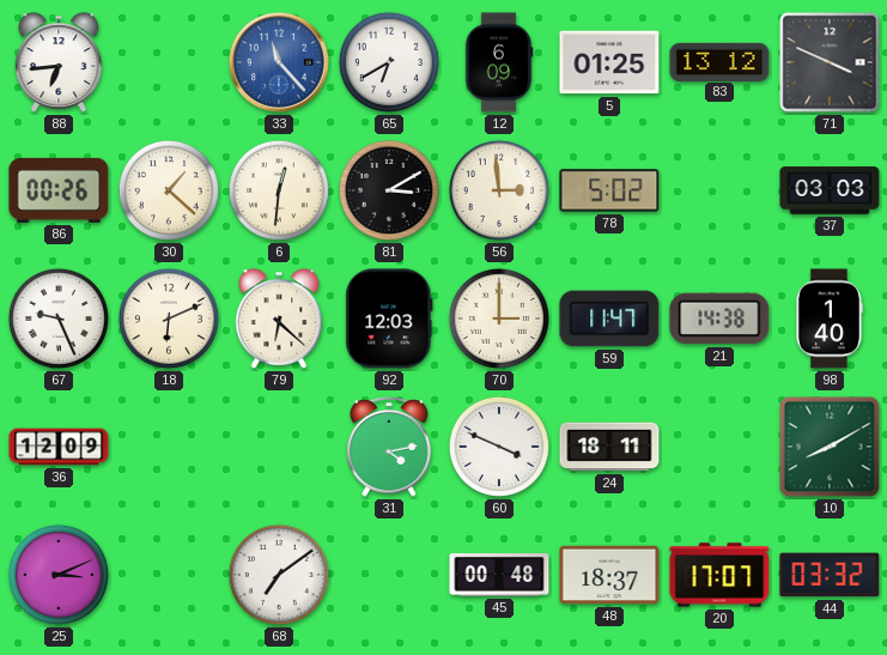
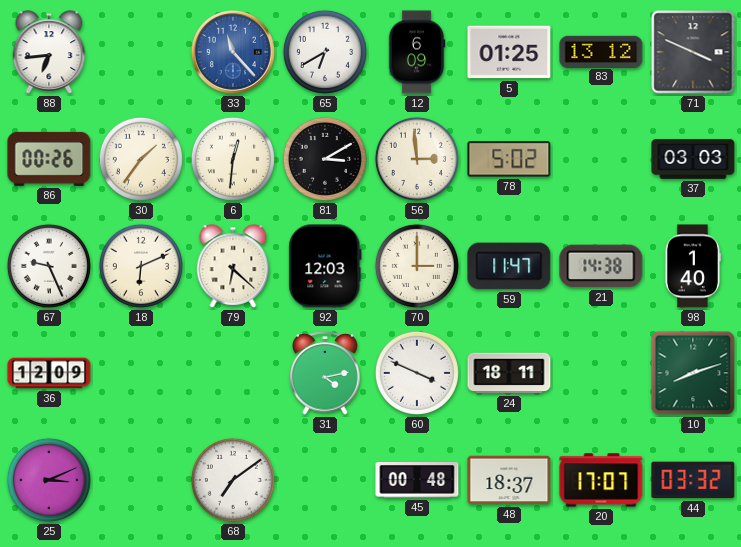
30: 1:22 -> 1:36
10: 8:10 -> 8:12
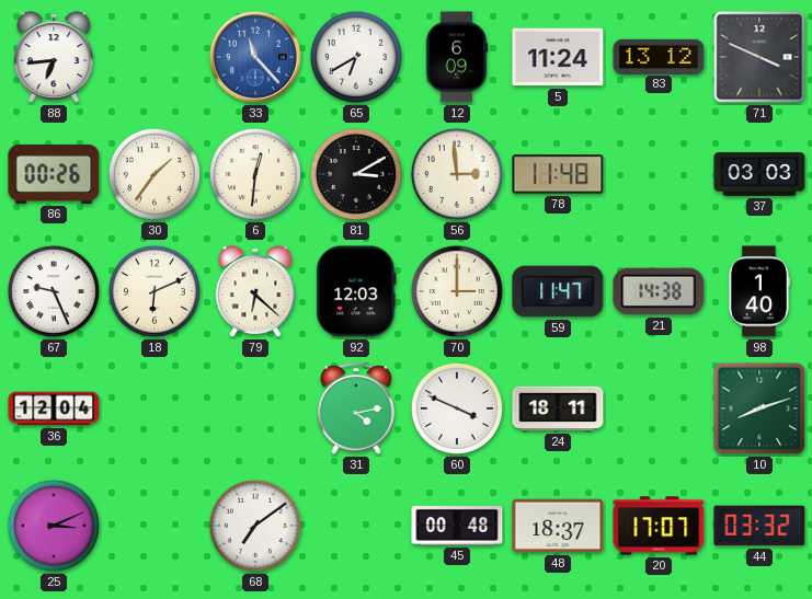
5: 01:25 -> 11:24
78: 5:02 -> 11:48
36: 12:09 -> 12:04
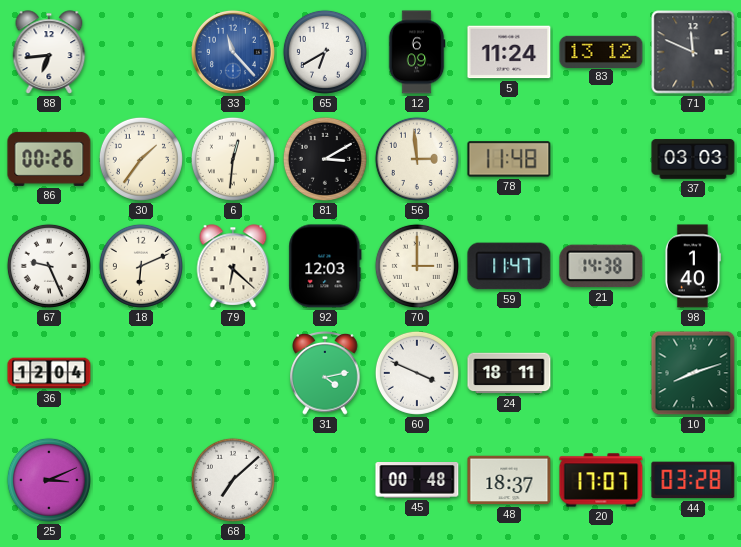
71: 3:49 -> 11:49
68: 7:09 -> 7:08
44: 03:32 -> 03:28
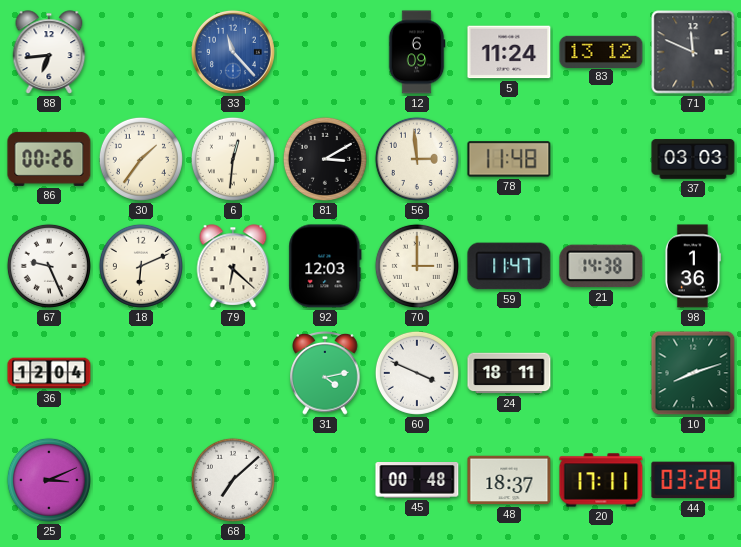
65: 6:40 -> none
98: 1:40 -> 1:36
20: 17:07 -> 17:11
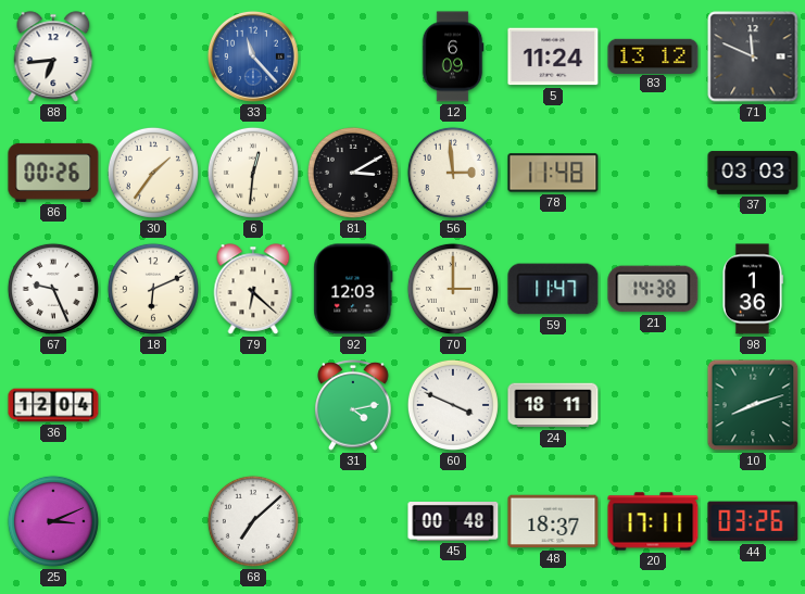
44: 03:28 -> 03:26
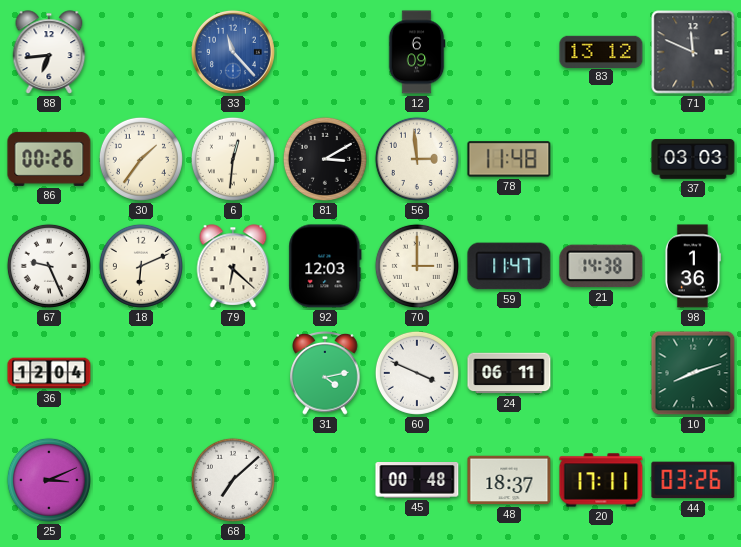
5: 11:24 -> none
24: 18:11 -> 06:11
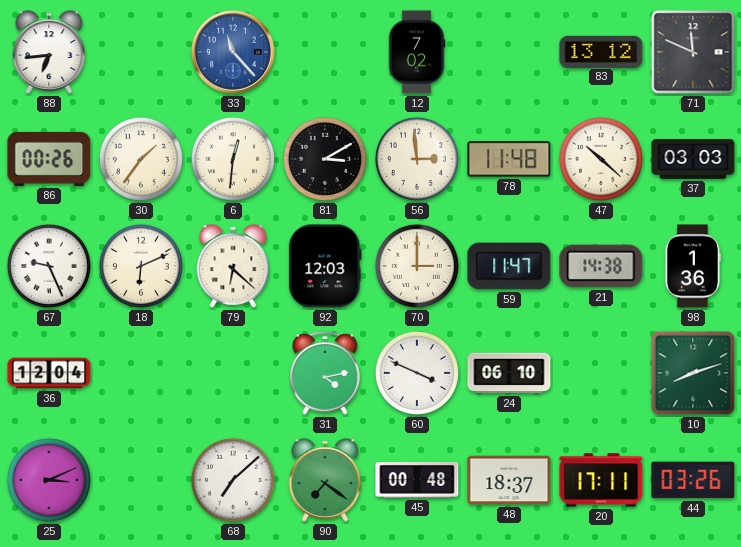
12: 6:09 -> 7:02
47: none -> 10:22
24: 06:11 -> 06:10
90: none -> 7:21
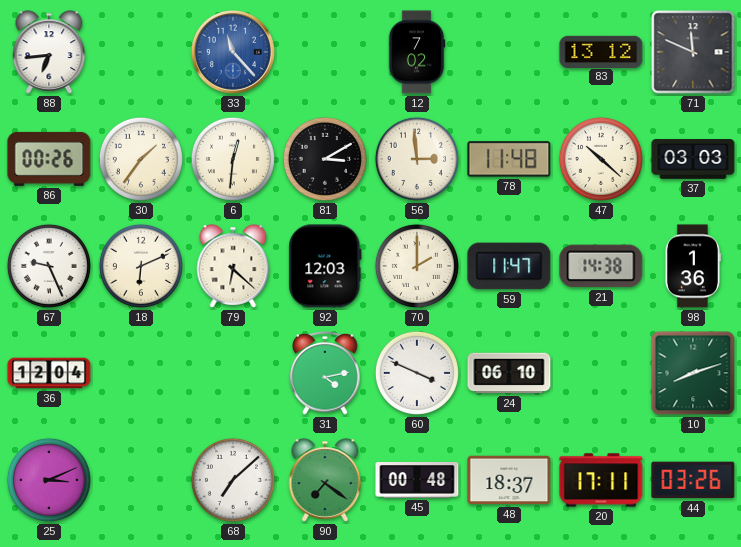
70: 3:00 -> 2:00
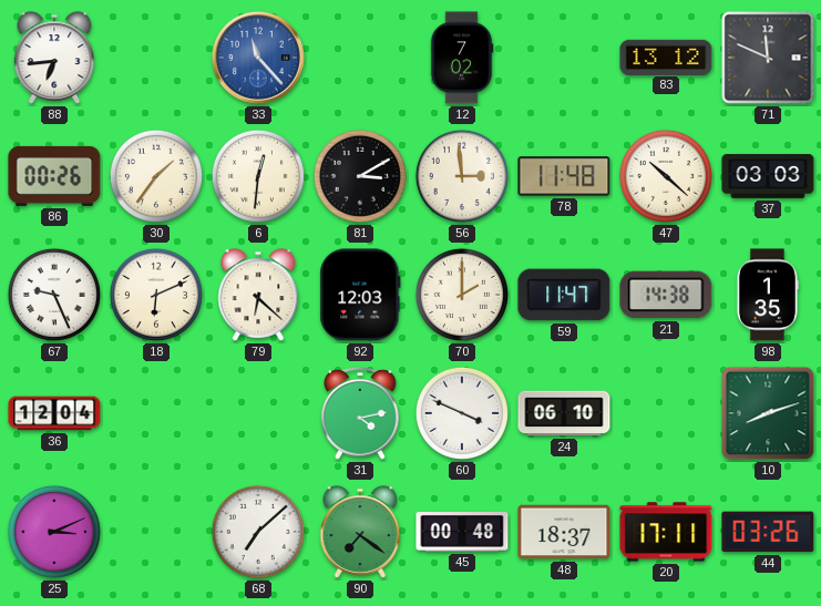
98: 1:36 -> 1:35
